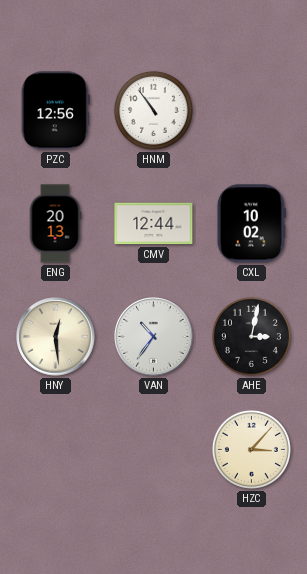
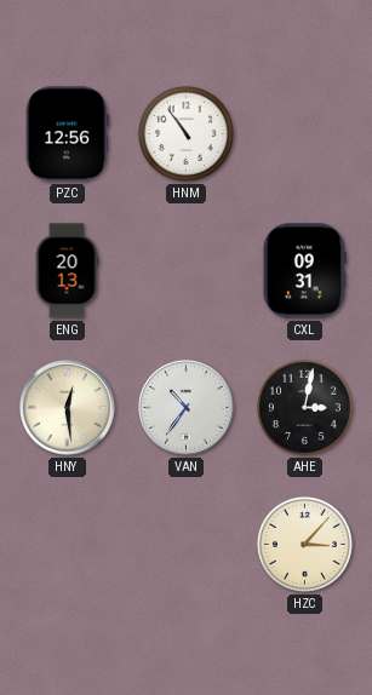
CMV: 12:44 -> none
CXL: 10:02 -> 09:31
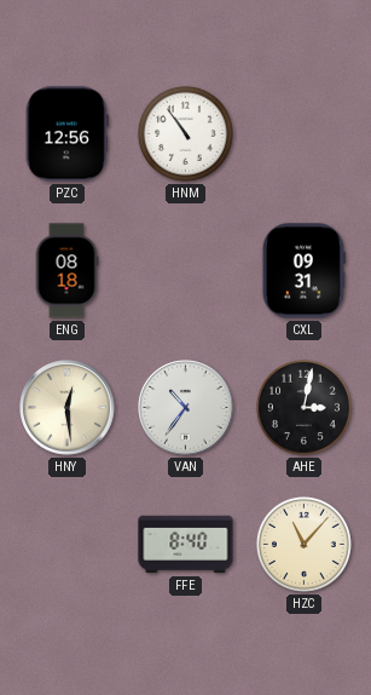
ENG: 20:13 -> 08:18
FFE: none -> 8:40
HZC: 3:07 -> 11:07
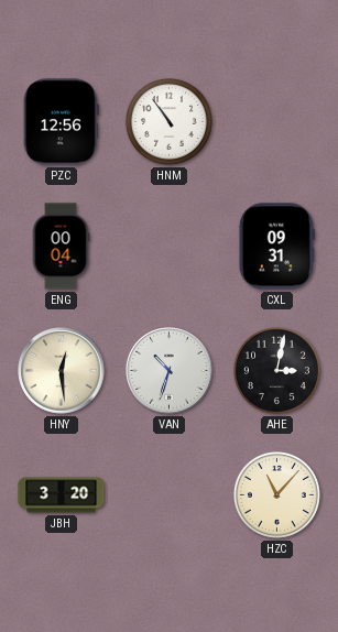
ENG: 08:18 -> 00:04
VAN: 10:36 -> 10:33
JBH: none -> 3:20
FFE: 8:40 -> none
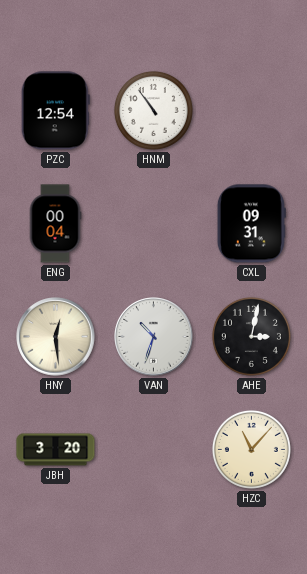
PZC: 12:56 -> 12:54
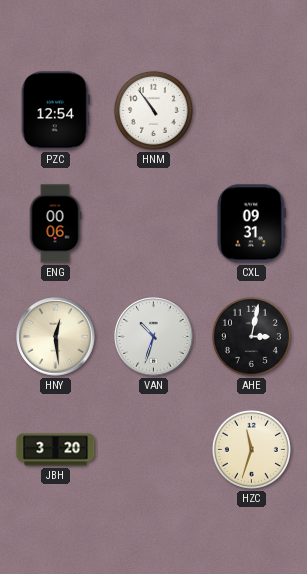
ENG: 00:04 -> 00:06
HZC: 11:07 -> 11:33
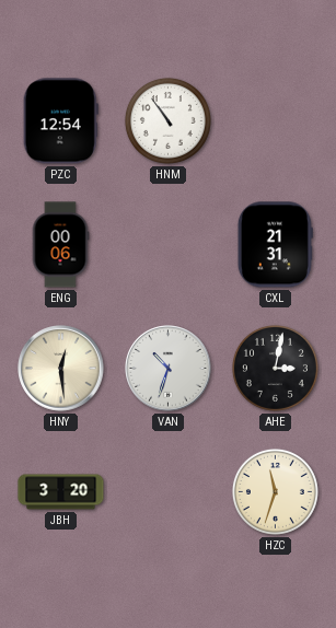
CXL: 09:31 -> 21:31
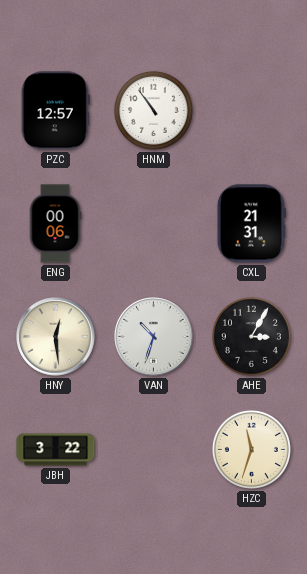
PZC: 12:54 -> 12:57
AHE: 3:02 -> 3:05
JBH: 3:20 -> 3:22
